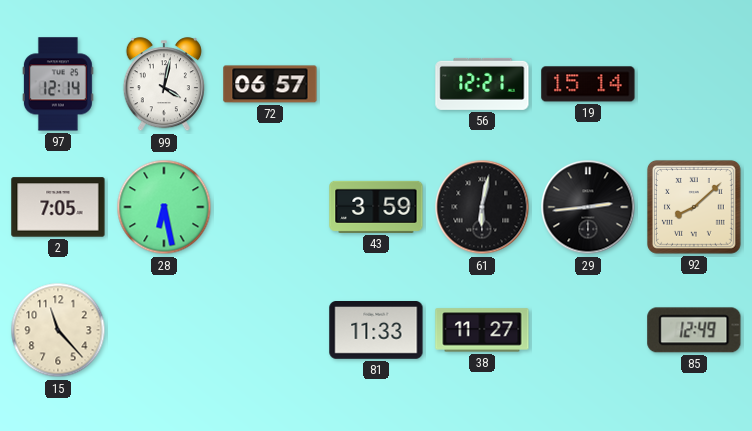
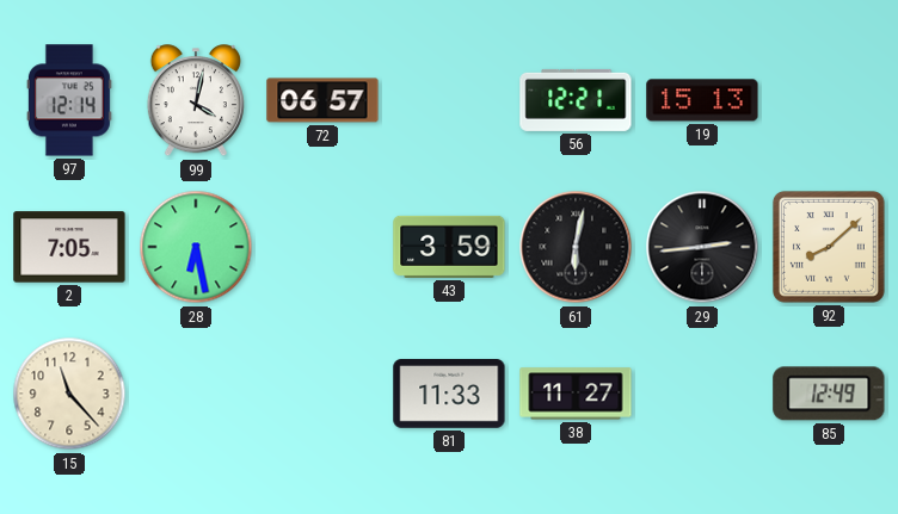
19: 15:14 -> 15:13
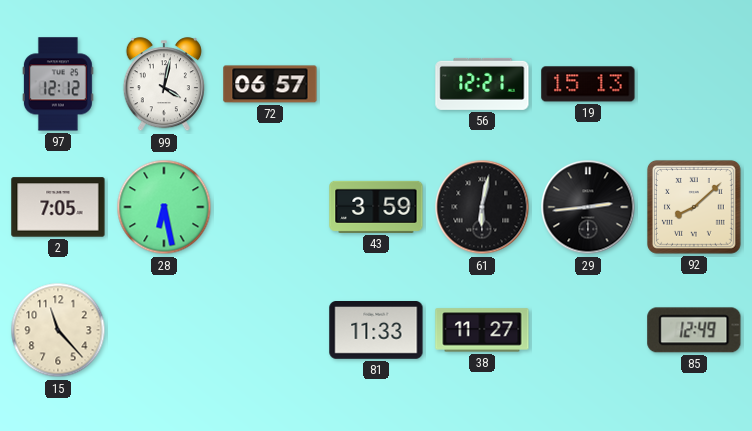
97: 12:14 -> 12:12
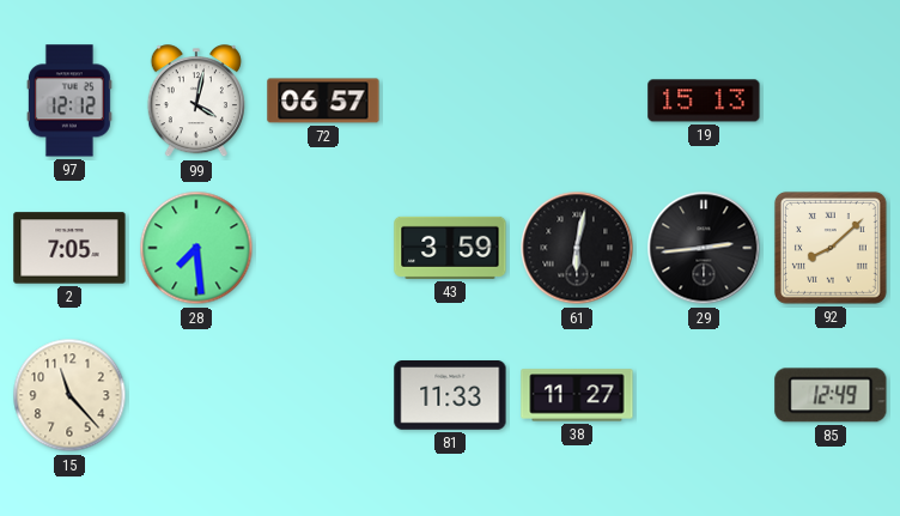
56: 12:21 -> none
28: 6:28 -> 7:29
